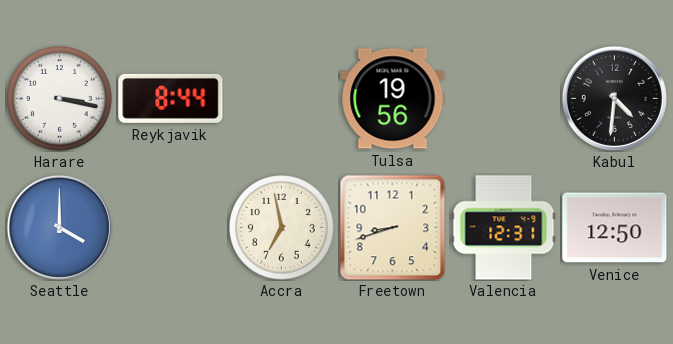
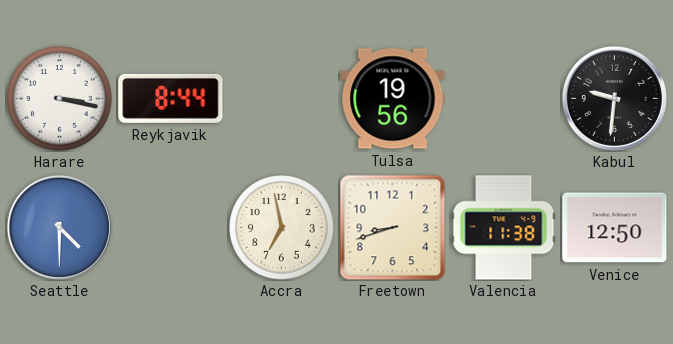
Kabul: 4:31 -> 9:31
Seattle: 4:00 -> 4:30
Valencia: 12:31 -> 11:38
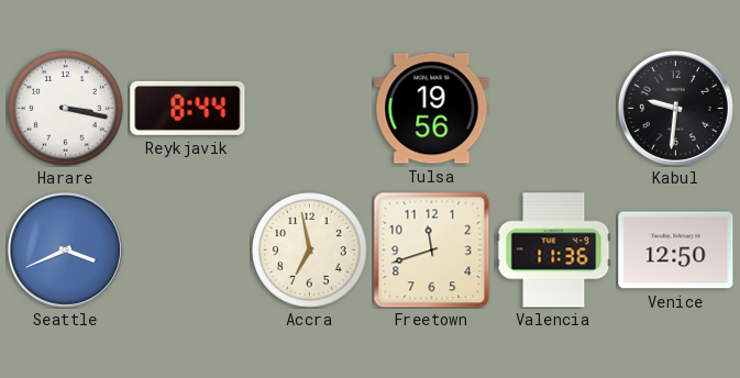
Seattle: 4:30 -> 3:41
Freetown: 8:42 -> 11:42
Valencia: 11:38 -> 11:36
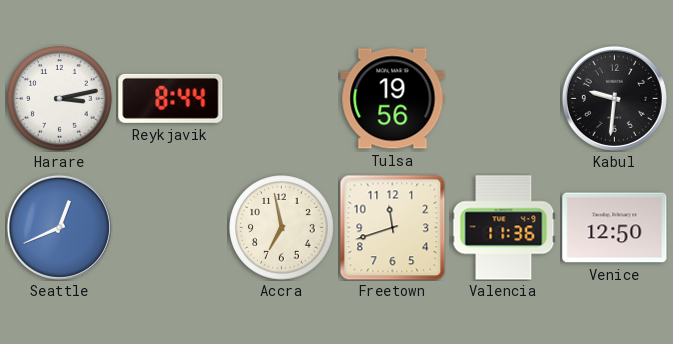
Harare: 3:17 -> 3:13
Seattle: 3:41 -> 12:41
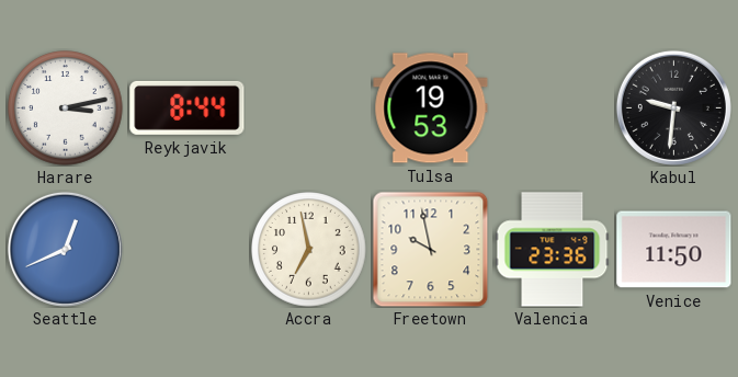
Tulsa: 19:56 -> 19:53
Freetown: 11:42 -> 9:58
Valencia: 11:36 -> 23:36
Venice: 12:50 -> 11:50
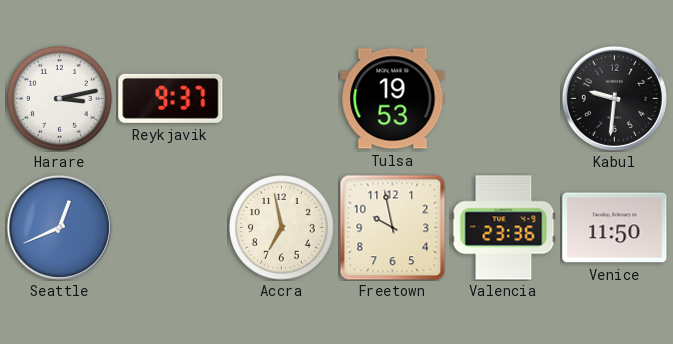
Reykjavik: 8:44 -> 9:37
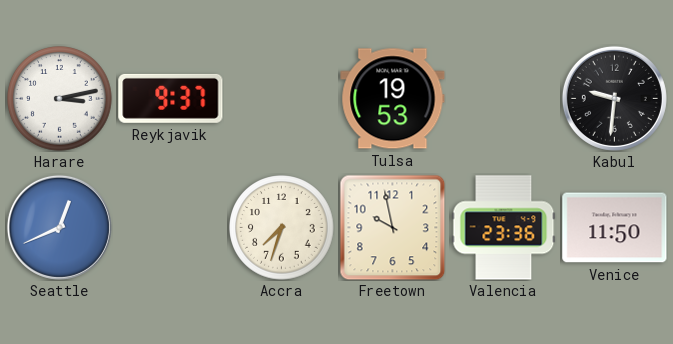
Accra: 6:58 -> 7:33
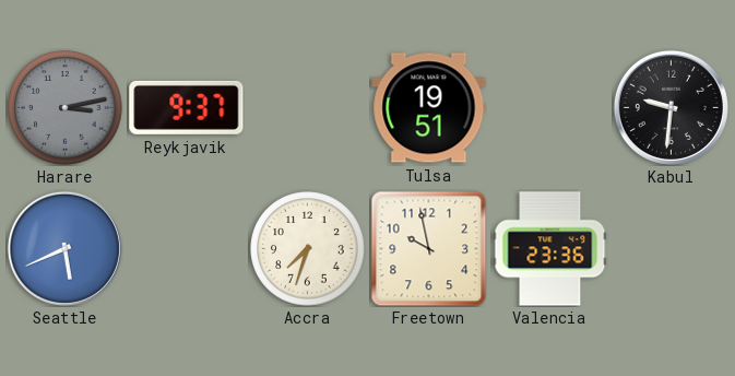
Harare dial: white -> grey
Tulsa: 19:53 -> 19:51
Seattle: 12:41 -> 5:41
Venice: 11:50 -> none
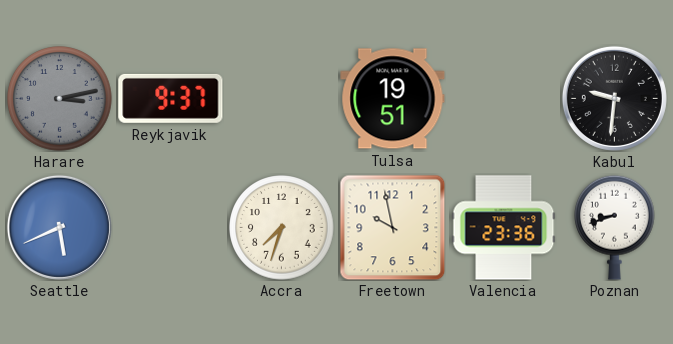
Poznan: none -> 8:42
